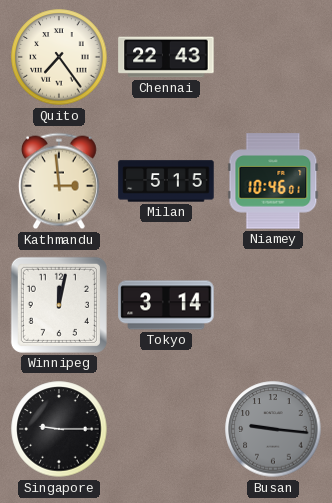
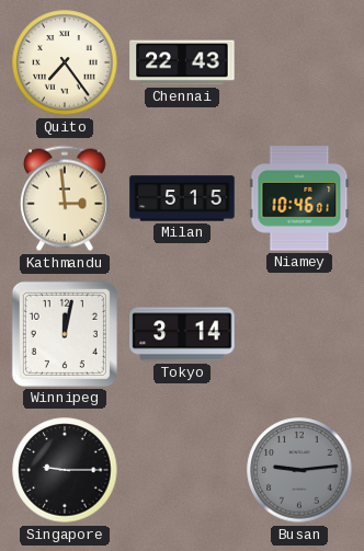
Busan: 9:16 -> 9:14
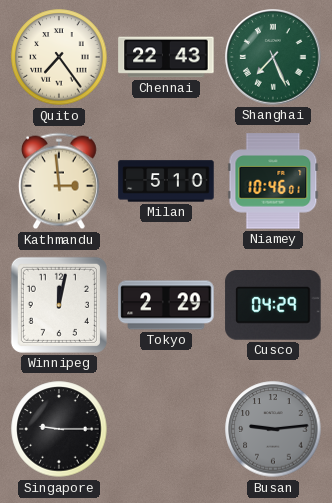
Shanghai: none -> 7:26
Milan: 5:15 -> 5:10
Tokyo: 3:14 -> 2:29
Cusco: none -> 04:29
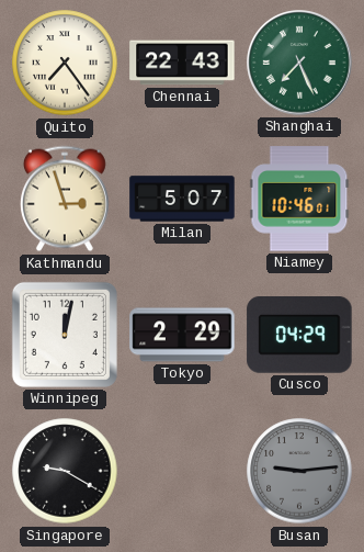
Kathmandu: 2:59 -> 2:57
Milan: 5:10 -> 5:07
Singapore: 9:15 -> 9:20
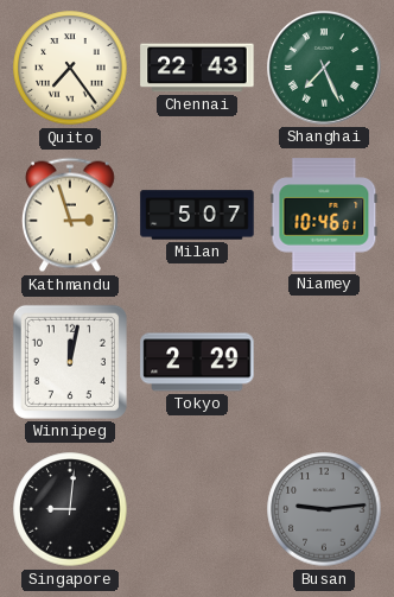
Cusco: 04:29 -> none
Singapore: 9:20 -> 9:01
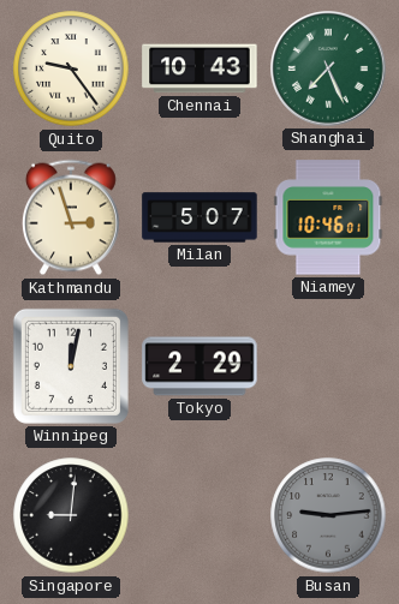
Quito: 7:24 -> 9:24
Chennai: 22:43 -> 10:43
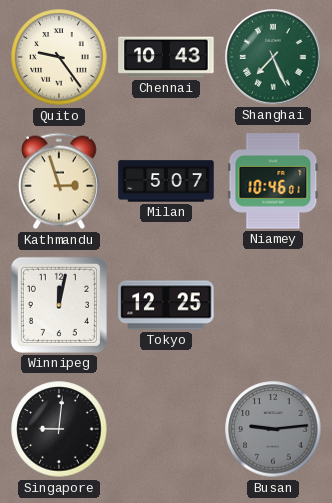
Tokyo: 2:29 -> 12:25
